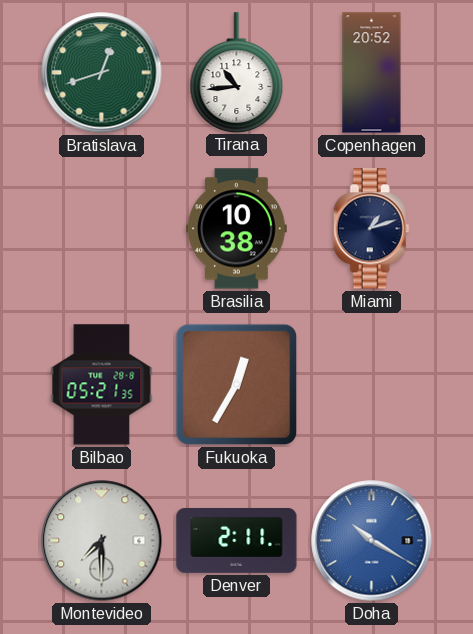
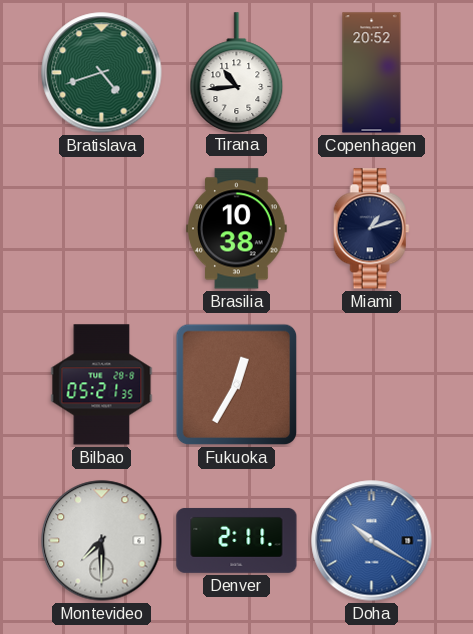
Bratislava: 12:42 -> 4:42
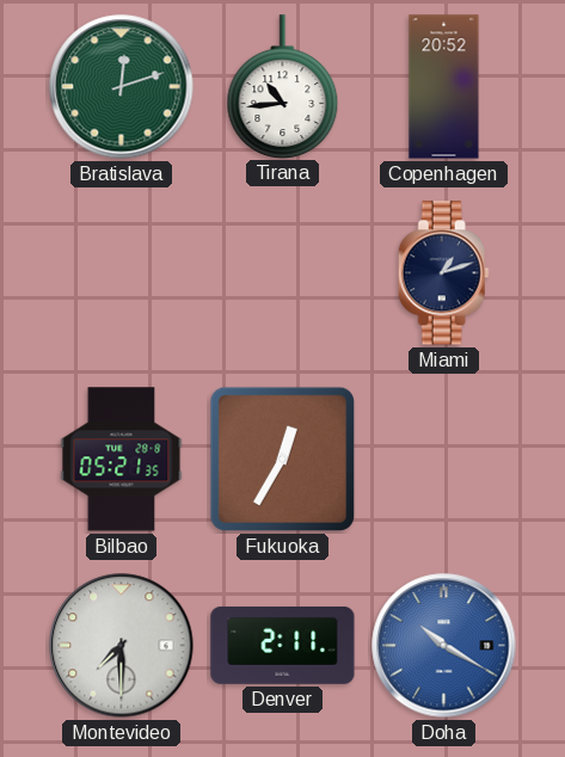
Bratislava: 4:42 -> 12:12
Brasilia: 10:38 -> none
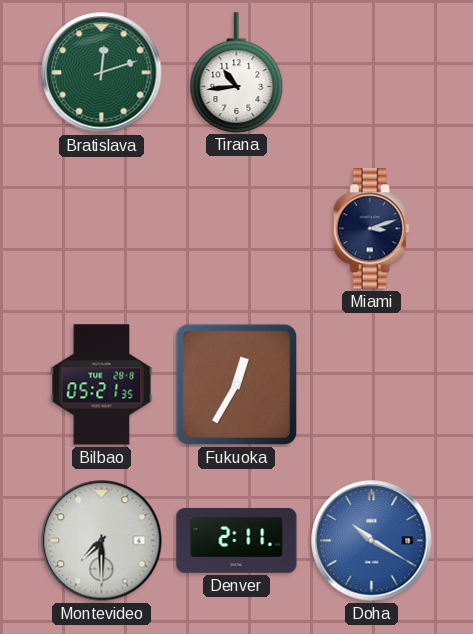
Copenhagen: 20:52 -> none
Miami: 1:12 -> 3:12
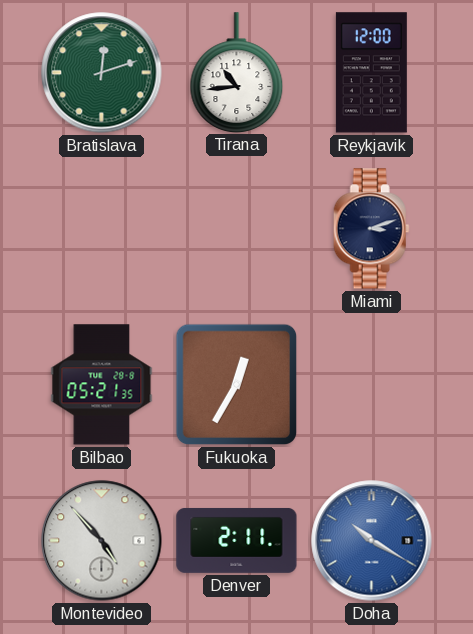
Reykjavik: none -> 12:00
Montevideo: 7:30 -> 4:53
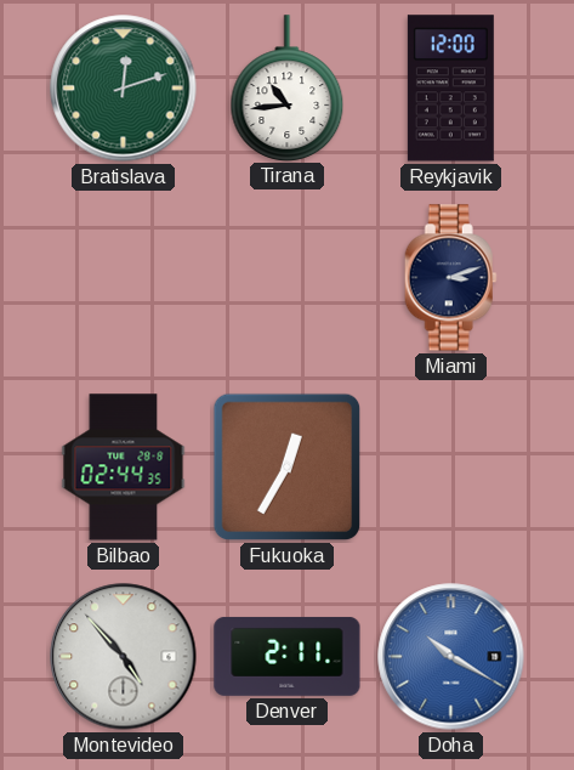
Bilbao: 05:21 -> 02:44
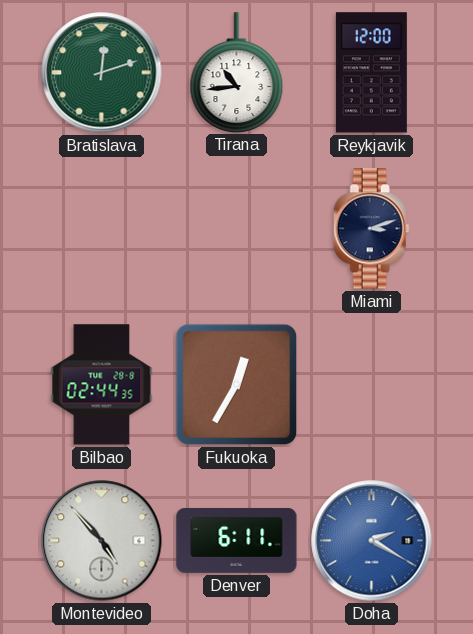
Denver: 2:11 -> 6:11
Doha: 10:20 -> 2:20
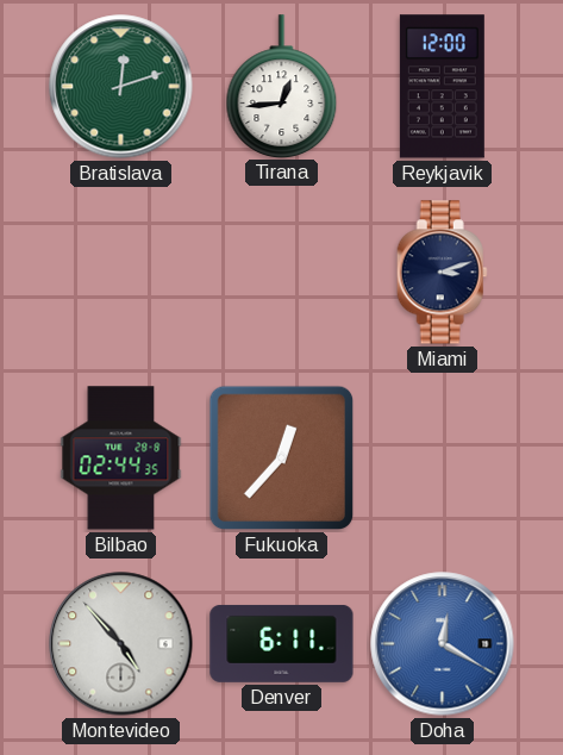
Tirana: 10:44 -> 12:44
Fukuoka: 12:35 -> 12:37
Doha: 2:20 -> 12:20
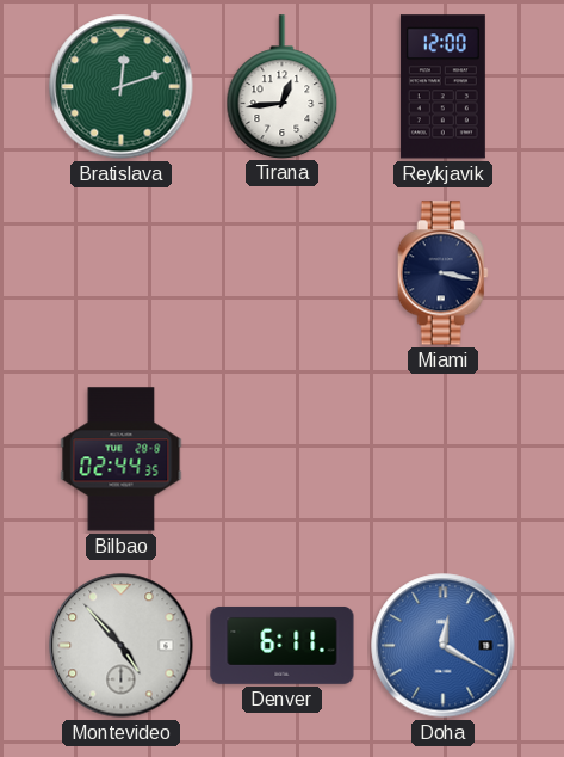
Miami: 3:12 -> 3:17
Fukuoka: 12:37 -> none
